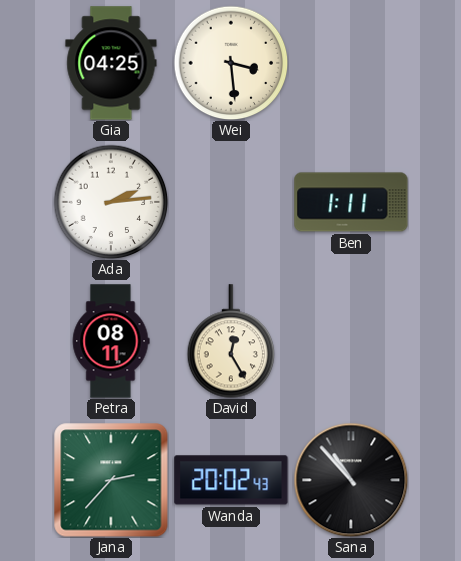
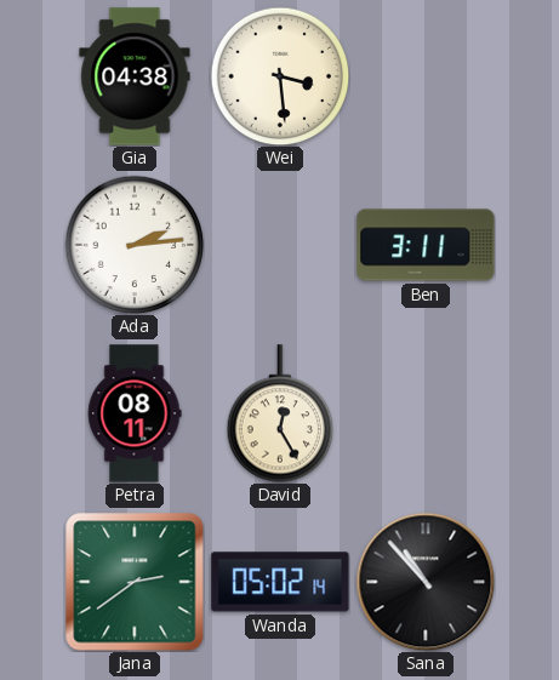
Gia: 04:25 -> 04:38
Ben: 1:11 -> 3:11
Jana: 2:37 -> 2:39
Wanda: 20:02 -> 05:02
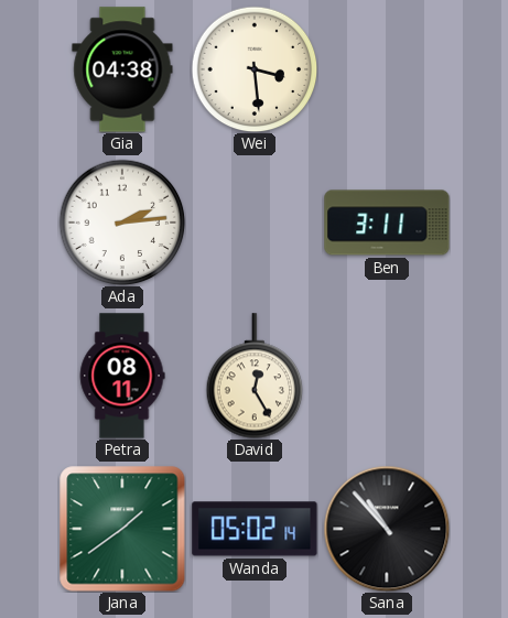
Jana: 2:39 -> 1:39
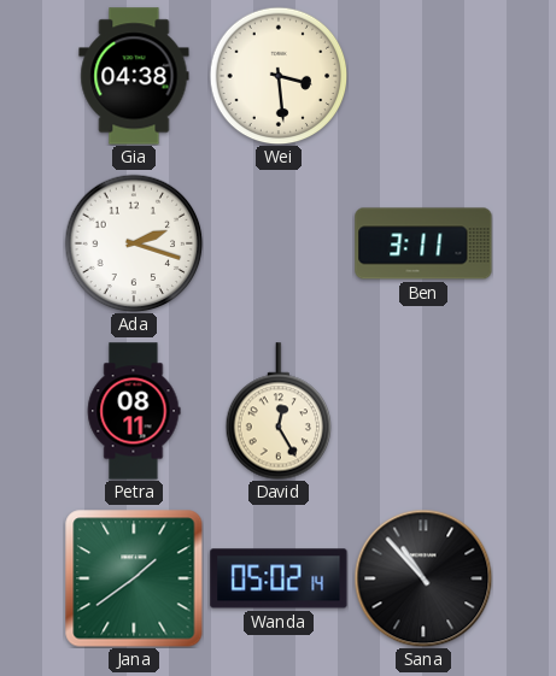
Ada: 2:14 -> 2:18
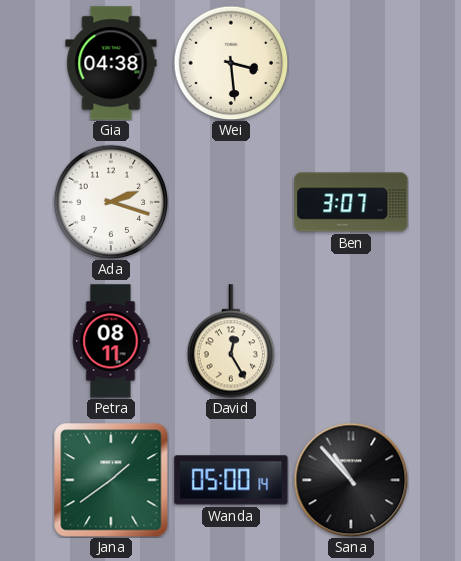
Ben: 3:11 -> 3:07
Wanda: 05:02 -> 05:00
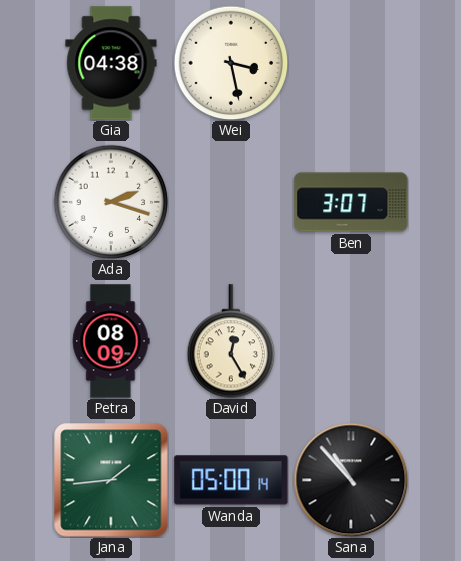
Wei: 3:29 -> 3:28
Petra: 08:11 -> 08:09
Jana: 1:39 -> 1:44
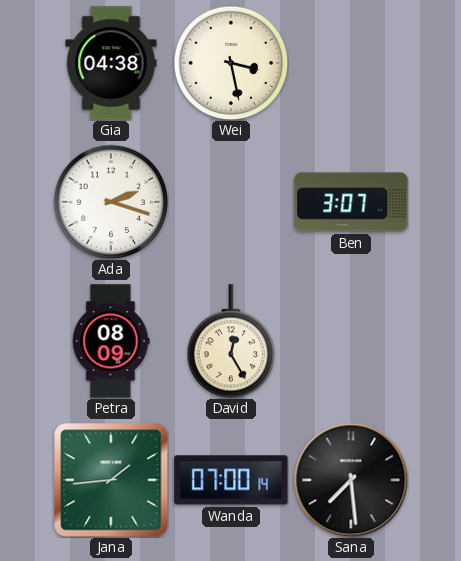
Wanda: 05:00 -> 07:00
Sana: 10:53 -> 7:29
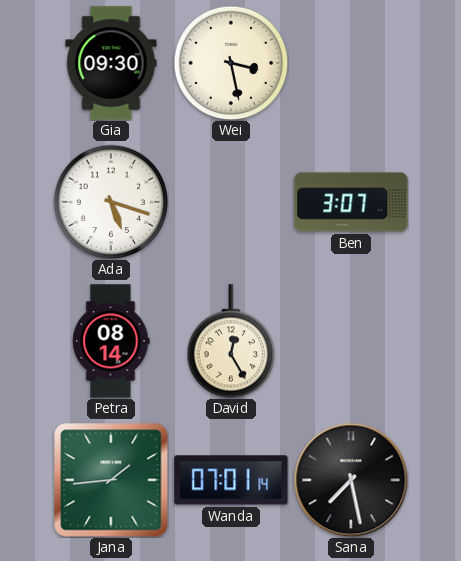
Gia: 04:38 -> 09:30
Ada: 2:18 -> 5:18
Petra: 08:09 -> 08:14
Wanda: 07:00 -> 07:01
Sana: 7:29 -> 7:28
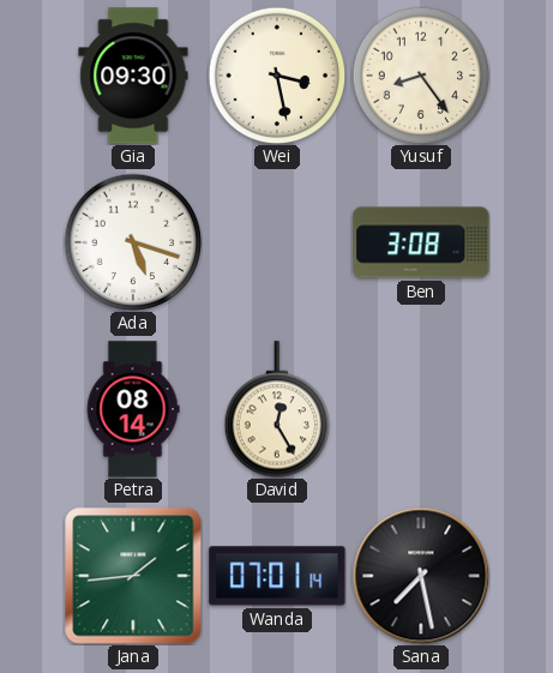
Yusuf: none -> 8:24
Ben: 3:07 -> 3:08
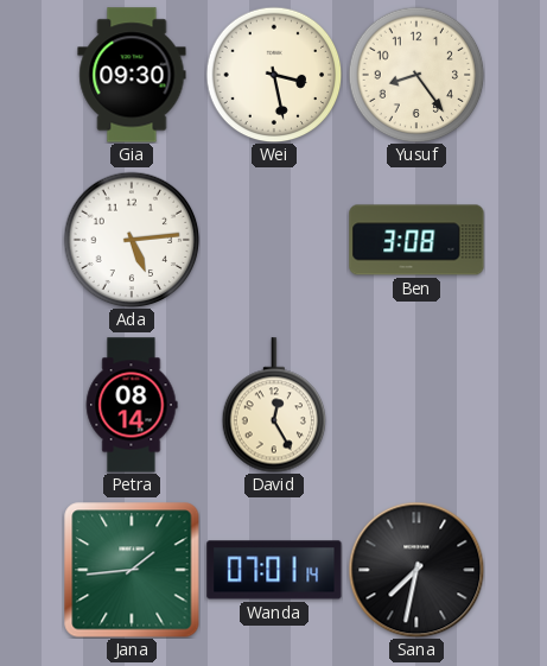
Ada: 5:18 -> 5:14
Sana: 7:28 -> 7:32
